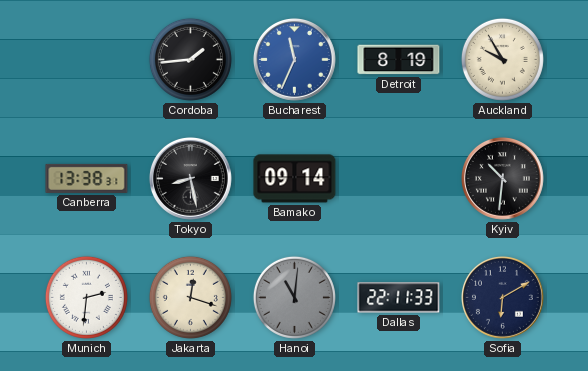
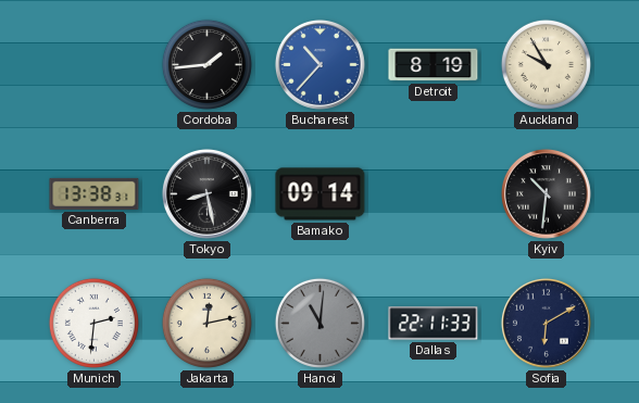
Bucharest: 11:34 -> 10:37
Jakarta: 12:18 -> 12:13
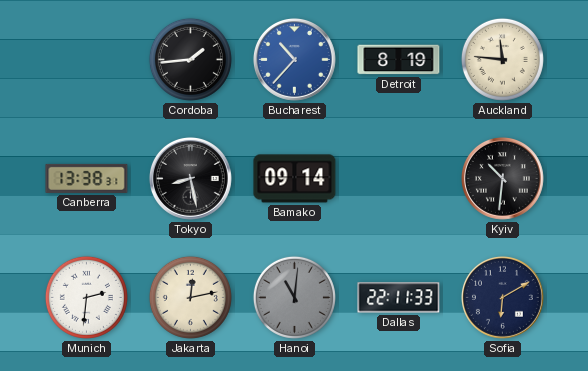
Auckland: 9:55 -> 11:46
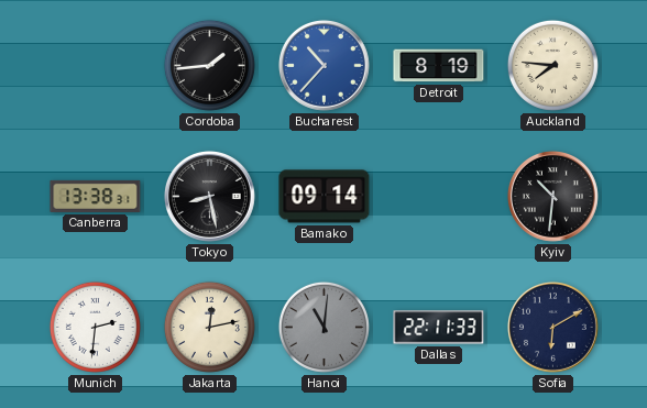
Auckland: 11:46 -> 7:46
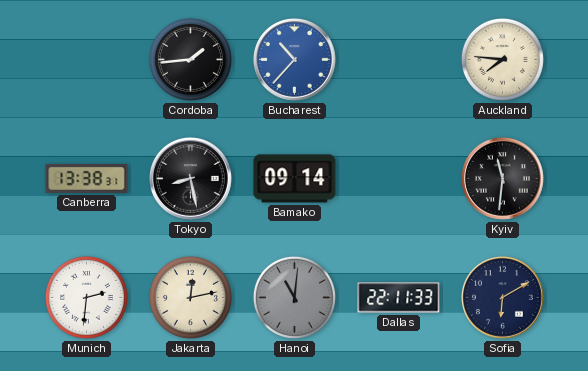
Detroit: 8:19 -> none
Kyiv: 10:31 -> 11:31
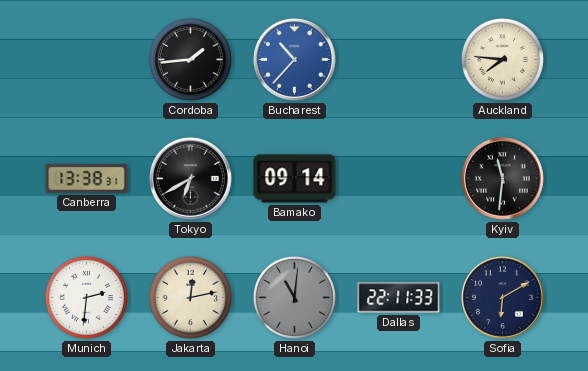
Tokyo: 8:28 -> 6:40
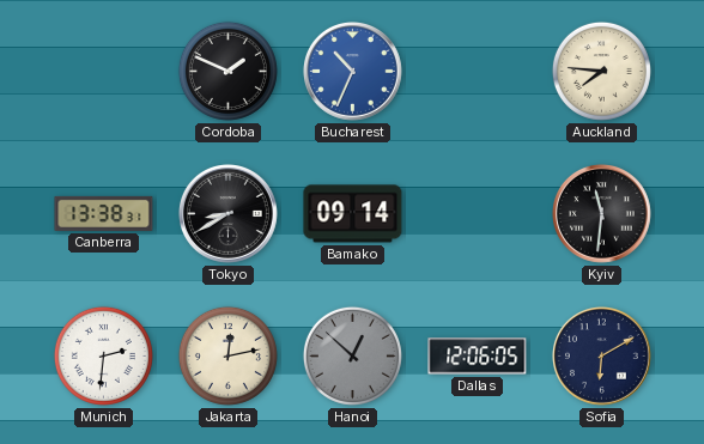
Cordoba: 1:44 -> 1:49
Bucharest: 10:37 -> 10:34
Tokyo: 6:40 -> 8:40
Hanoi: 11:01 -> 12:52
Dallas: 22:11 -> 12:06
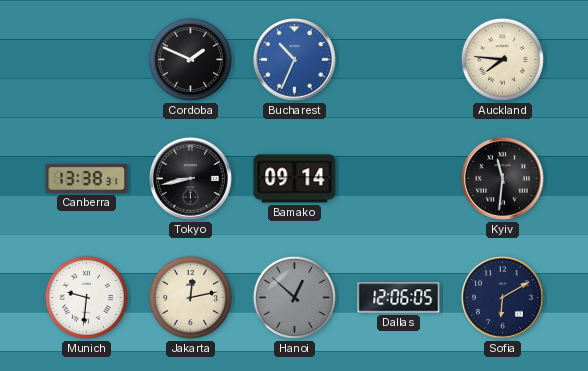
Tokyo: 8:40 -> 8:43
Munich: 2:31 -> 9:31
